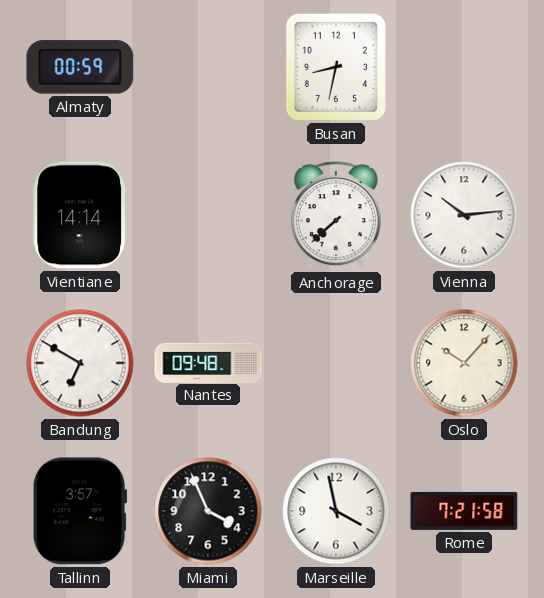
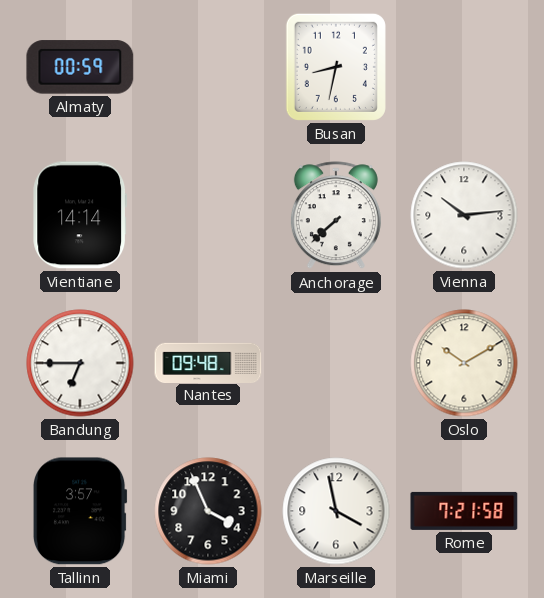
Bandung: 6:50 -> 6:45
Oslo: 10:07 -> 10:10
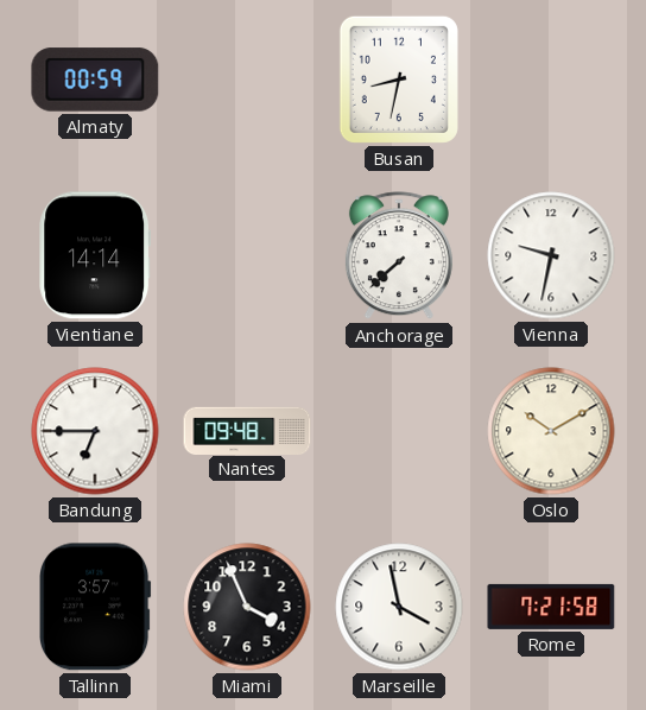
Vienna: 10:14 -> 9:32
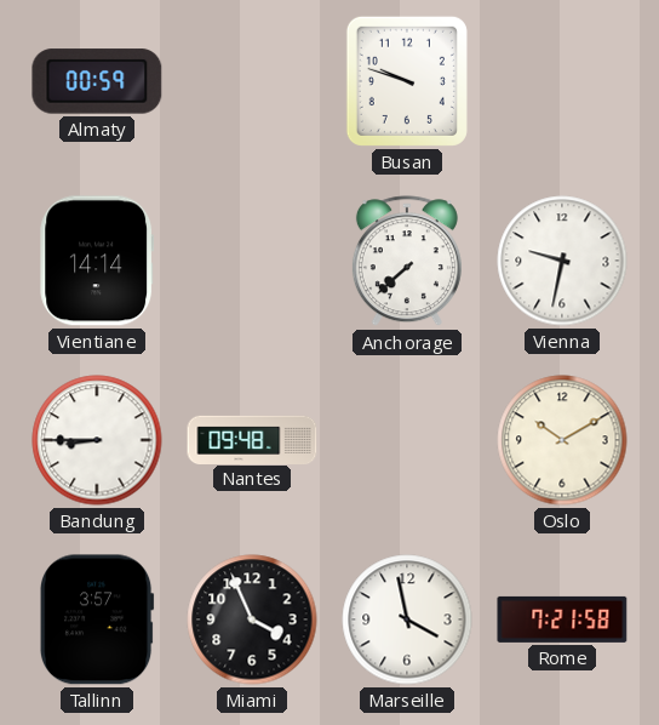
Busan: 8:32 -> 9:48
Bandung: 6:45 -> 8:45
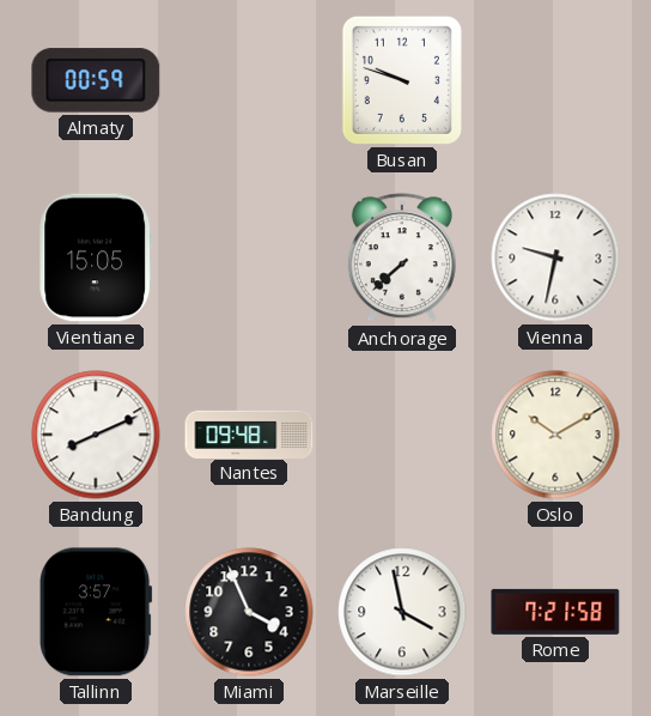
Vientiane: 14:14 -> 15:05
Bandung: 8:45 -> 8:11
